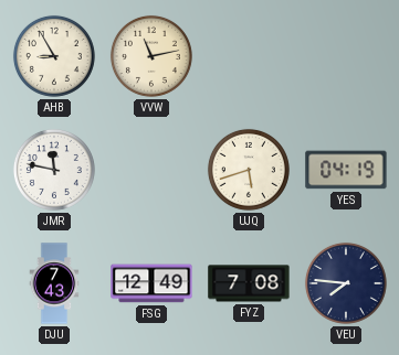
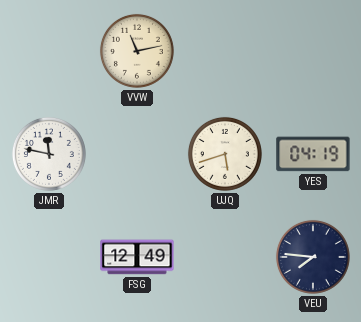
AHB: 8:55 -> none
DJU: 7:43 -> none
FYZ: 7:08 -> none
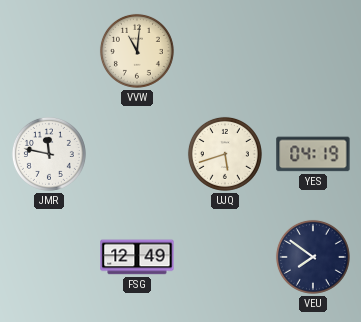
VVW: 11:13 -> 11:01
VEU: 7:46 -> 7:51
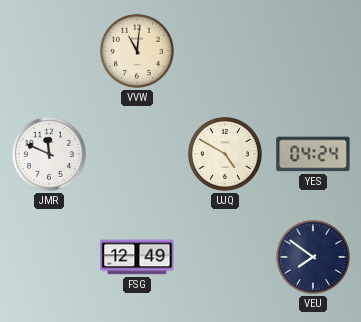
JMR: 11:47 -> 11:49
UJQ: 5:42 -> 4:50
YES: 04:19 -> 04:24
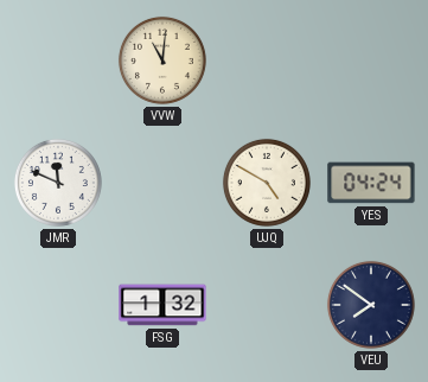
FSG: 12:49 -> 1:32
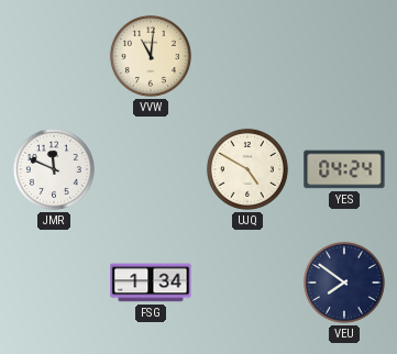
FSG: 1:32 -> 1:34
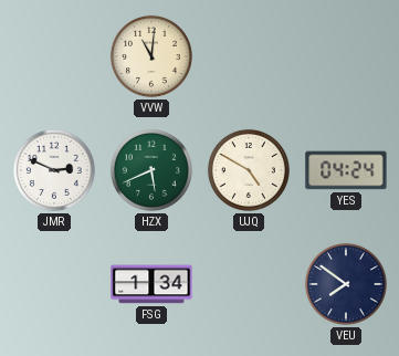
JMR: 11:49 -> 2:49
HZX: none -> 5:41
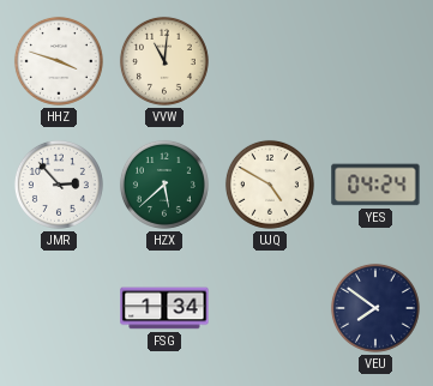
HHZ: none -> 3:48
JMR: 2:49 -> 2:53
HZX: 5:41 -> 5:38
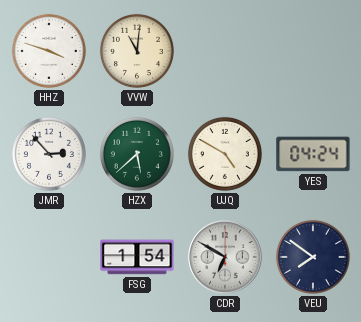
FSG: 1:34 -> 1:54
CDR: none -> 6:50
